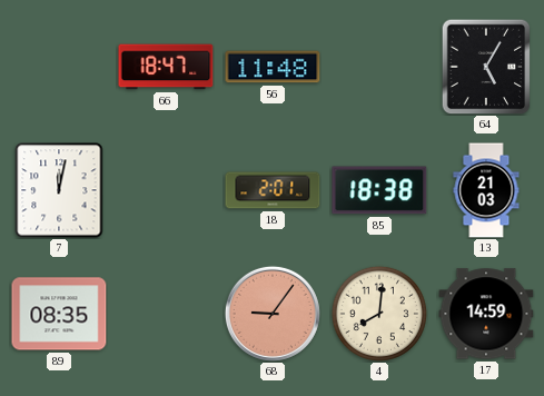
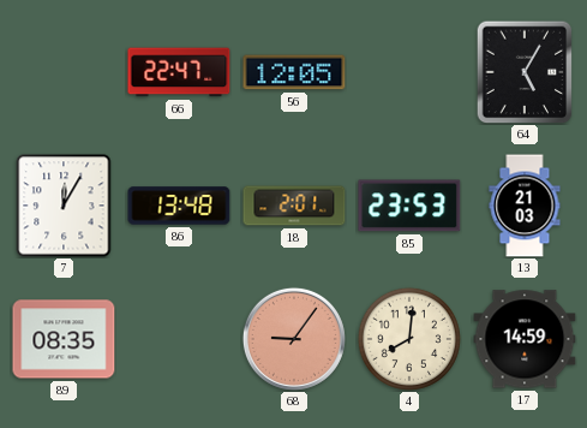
66: 18:47 -> 22:47
56: 11:48 -> 12:05
7: 12:02 -> 12:05
86: none -> 13:48
85: 18:38 -> 23:53
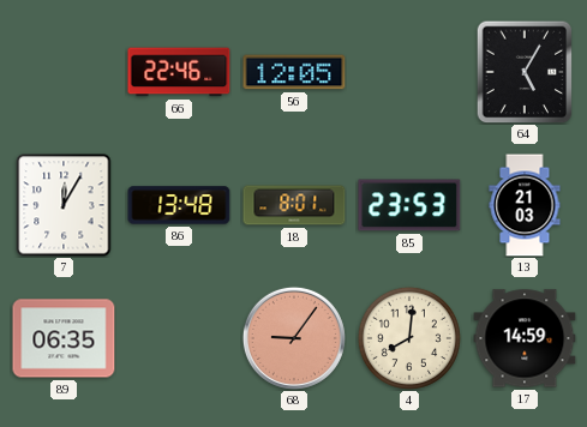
66: 22:47 -> 22:46
18: 2:01 -> 8:01
89: 08:35 -> 06:35
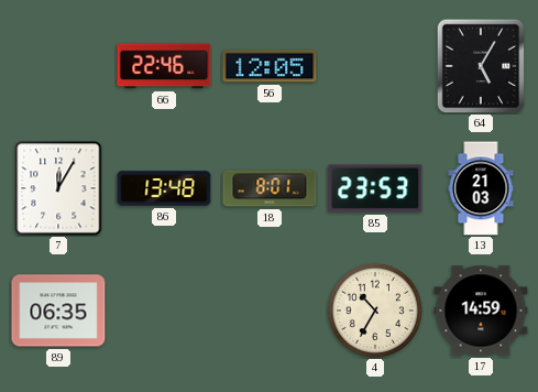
68: 9:06 -> none
4: 8:01 -> 10:35
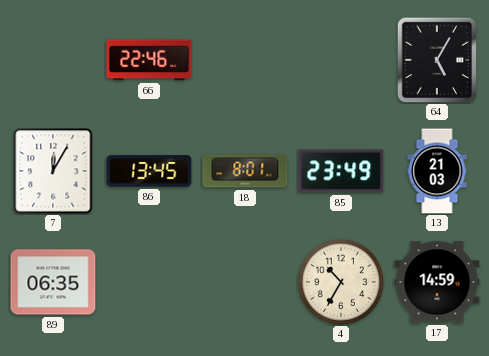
56: 12:05 -> none
86: 13:48 -> 13:45
85: 23:53 -> 23:49
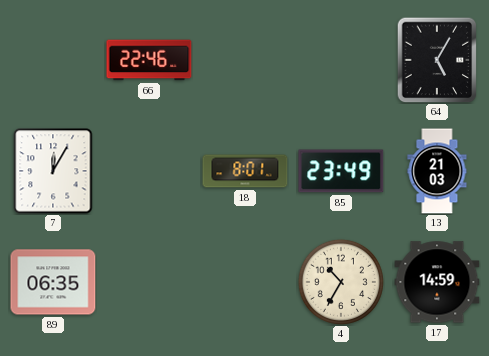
86: 13:45 -> none
